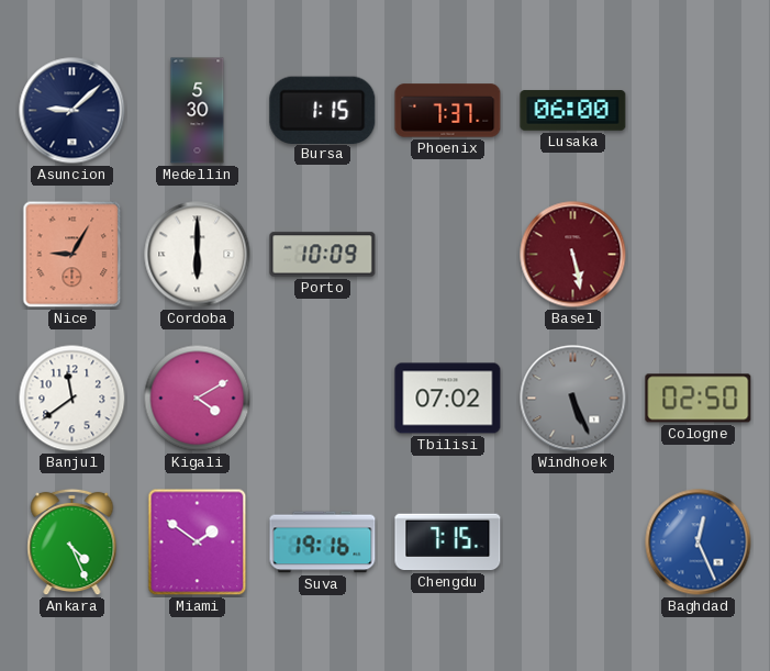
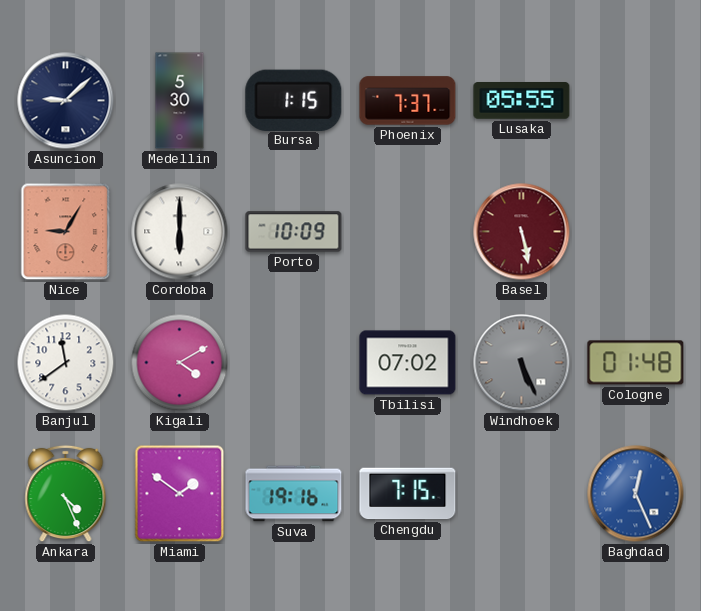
Lusaka: 06:00 -> 05:55
Cologne: 02:50 -> 01:48
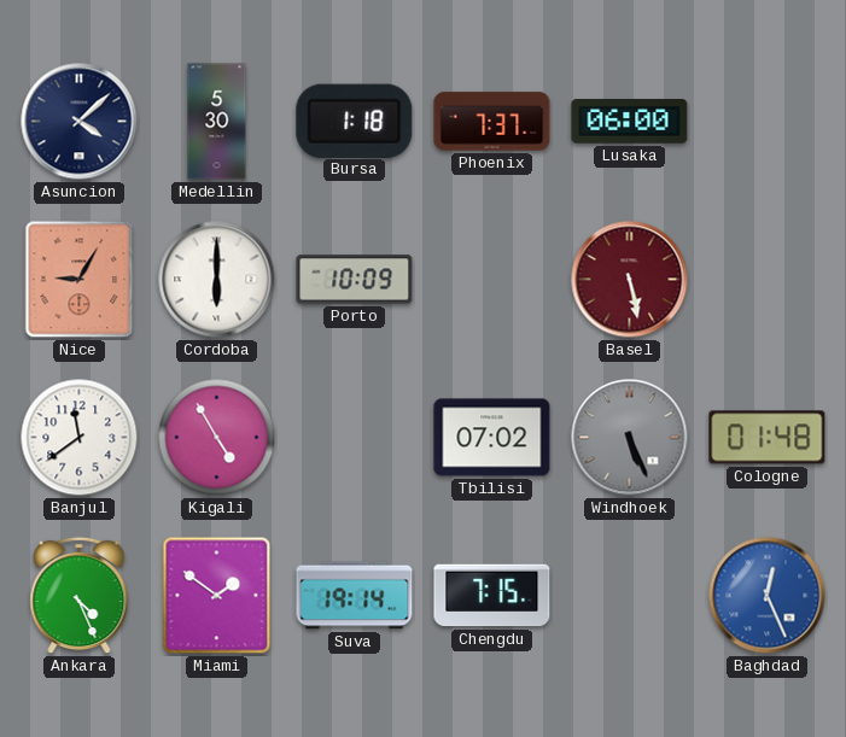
Asuncion: 9:08 -> 4:08
Bursa: 1:15 -> 1:18
Lusaka: 05:55 -> 06:00
Kigali: 4:10 -> 4:55
Suva: 19:16 -> 19:14
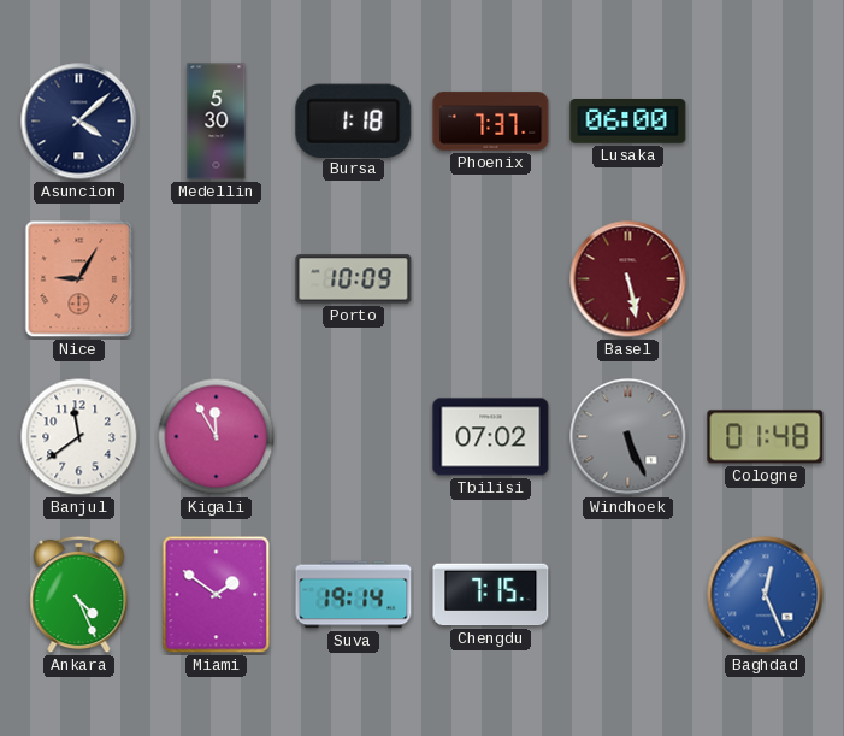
Cordoba: 6:00 -> none
Kigali: 4:55 -> 11:55
